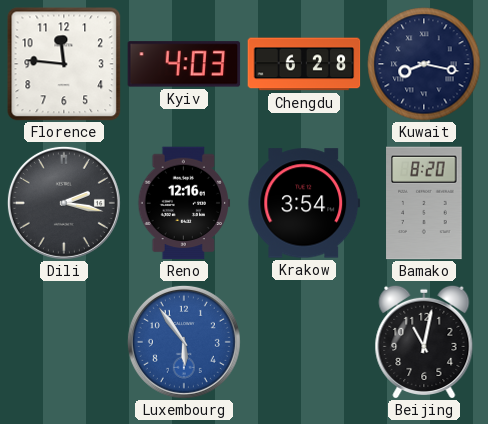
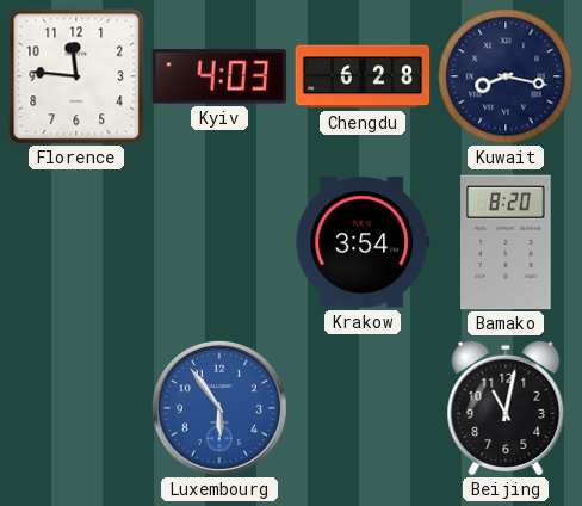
Dili: 2:17 -> none
Reno: 12:16 -> none
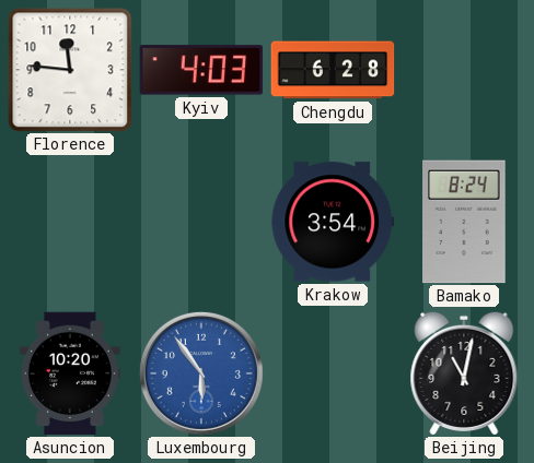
Kuwait: 8:17 -> none
Bamako: 8:20 -> 8:24
Asuncion: none -> 10:20
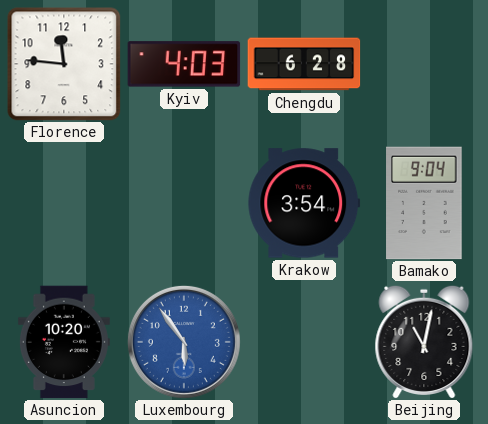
Bamako: 8:24 -> 9:04
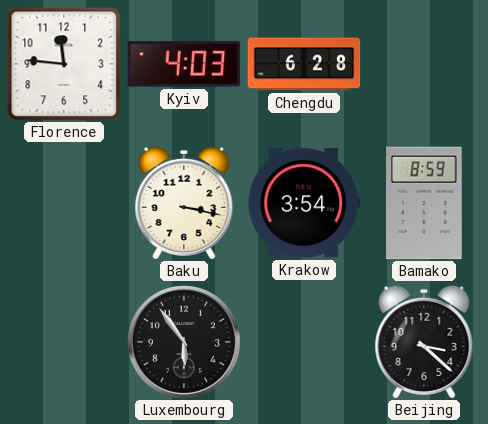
Baku: none -> 3:17
Bamako: 9:04 -> 8:59
Asuncion: 10:20 -> none
Luxembourg dial: blue -> black
Beijing: 11:02 -> 3:22
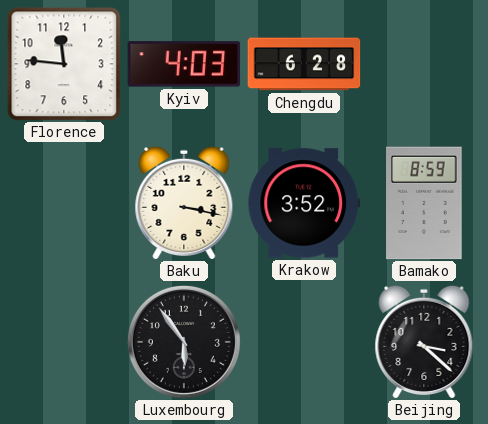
Krakow: 3:54 -> 3:52
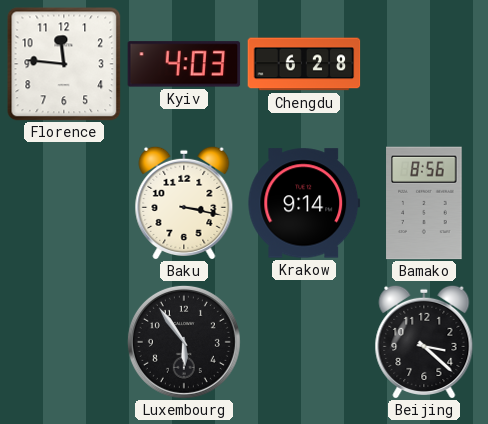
Krakow: 3:52 -> 9:14
Bamako: 8:59 -> 8:56
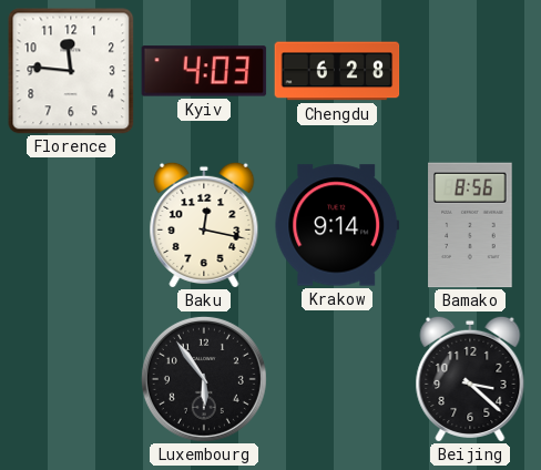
Baku: 3:17 -> 12:17
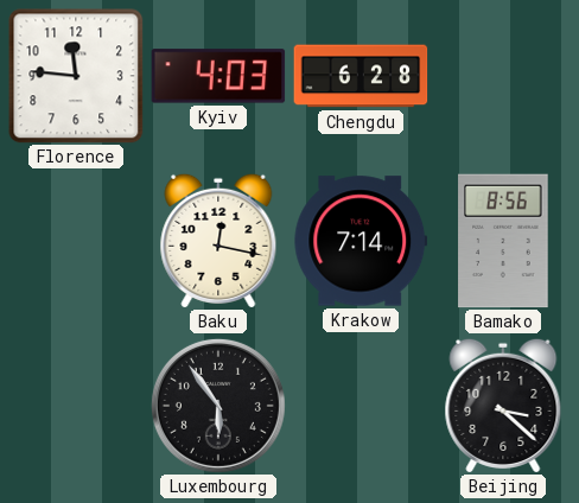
Krakow: 9:14 -> 7:14
